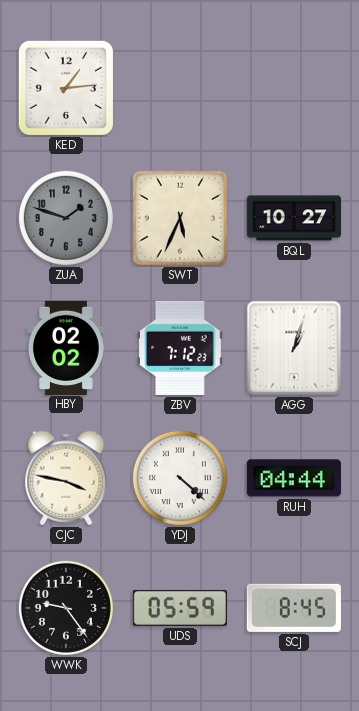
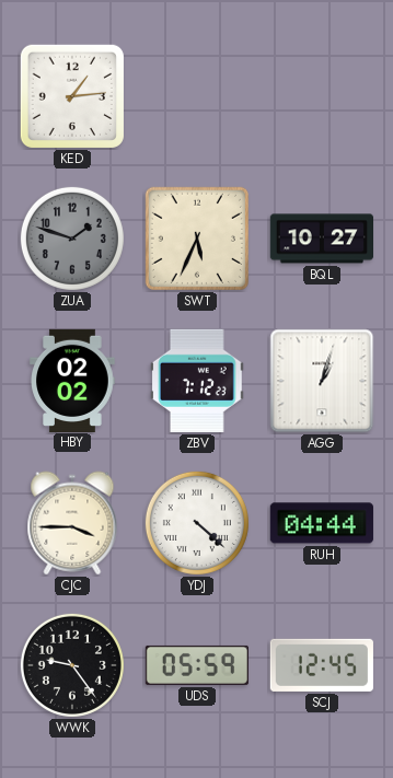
CJC: 3:47 -> 3:45
SCJ: 8:45 -> 12:45
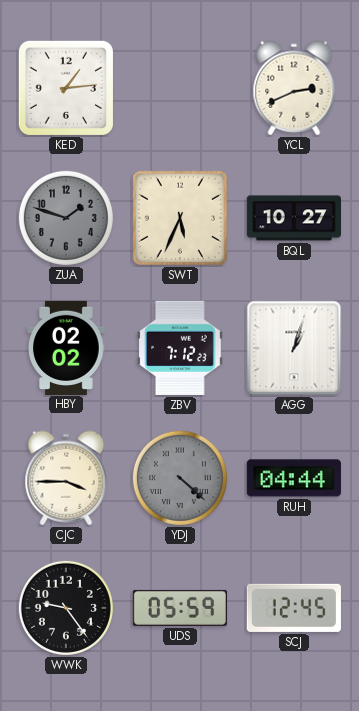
YCL: none -> 2:41
YDJ dial: white -> grey
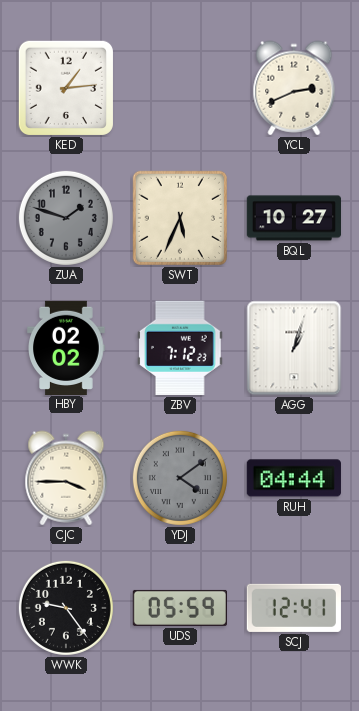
YDJ: 4:22 -> 4:09
SCJ: 12:45 -> 12:41
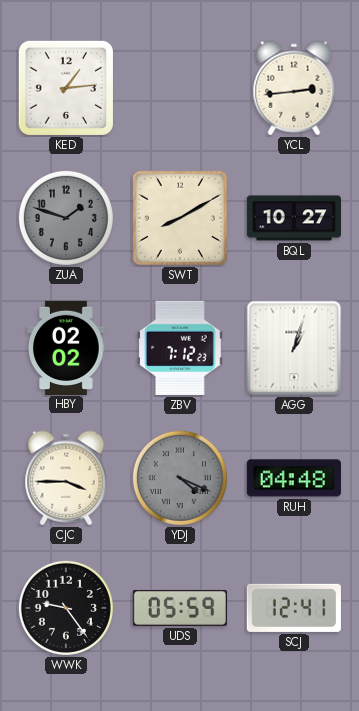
YCL: 2:41 -> 2:44
SWT: 5:34 -> 8:10
YDJ: 4:09 -> 4:19
RUH: 04:44 -> 04:48
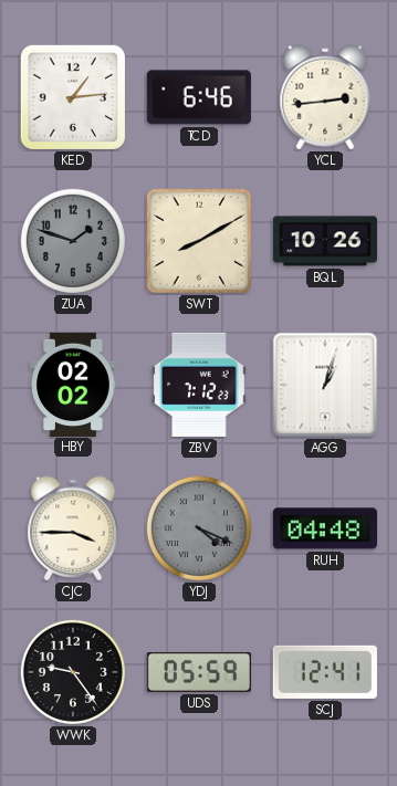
TCD: none -> 6:46
BQL: 10:27 -> 10:26
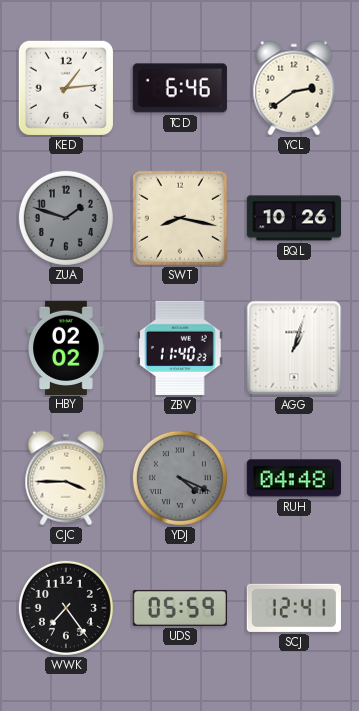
YCL: 2:44 -> 2:39
SWT: 8:10 -> 8:17
ZBV: 7:12 -> 11:40
WWK: 9:24 -> 7:24
